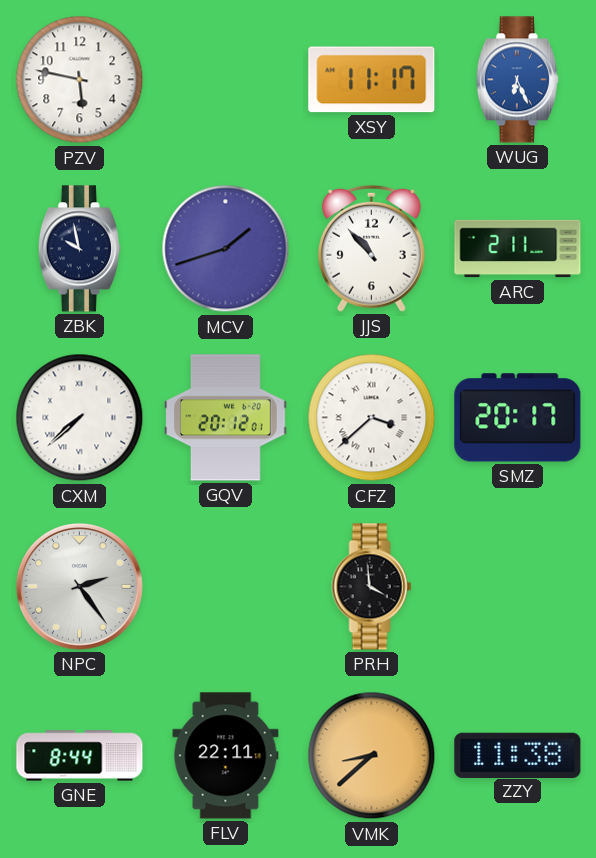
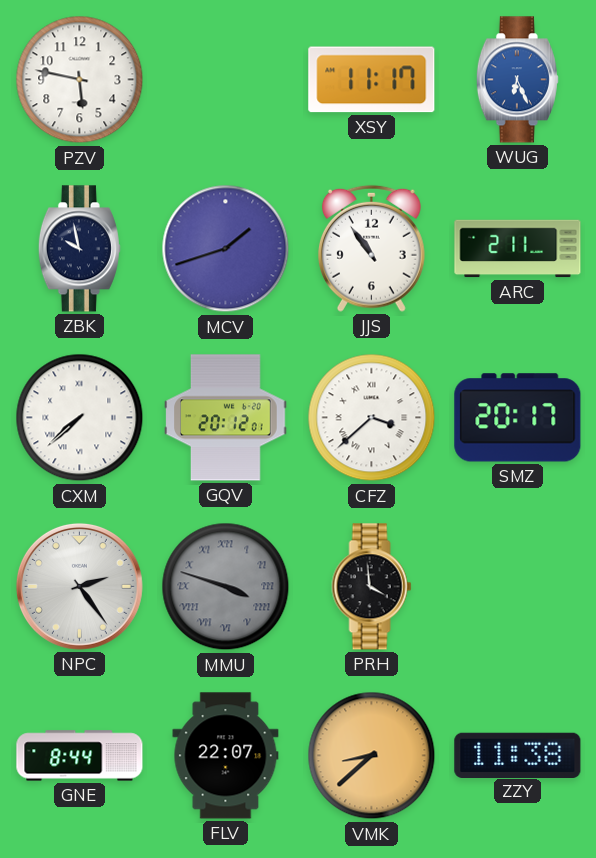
JJS: 10:53 -> 10:54
MMU: none -> 3:48
FLV: 22:11 -> 22:07
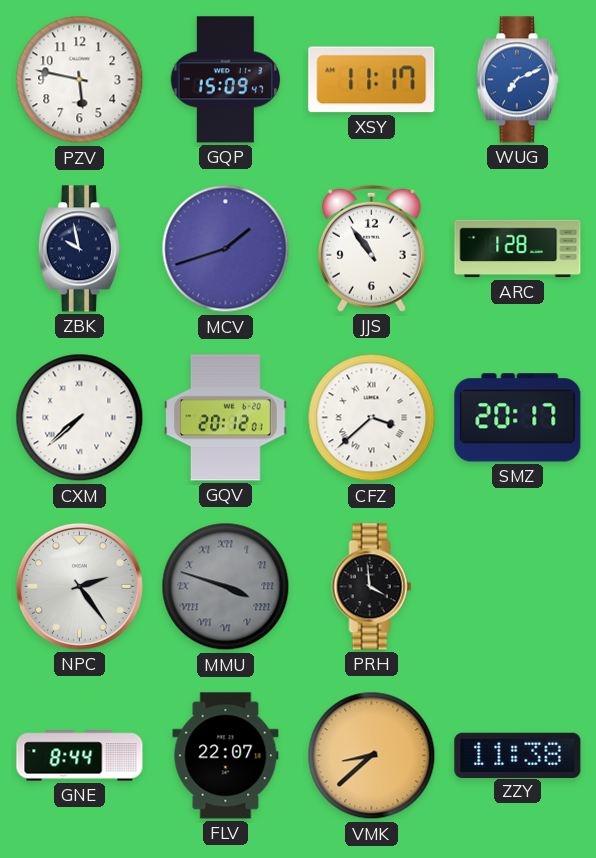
GQP: none -> 15:09
WUG: 6:26 -> 7:11
ARC: 2:11 -> 1:28
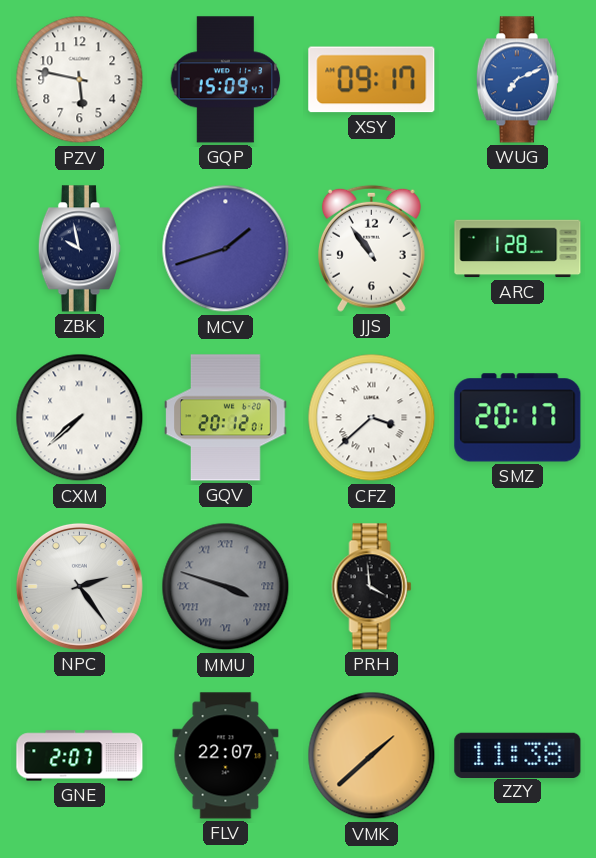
XSY: 11:17 -> 09:17
GNE: 8:44 -> 2:07
VMK: 8:38 -> 1:38
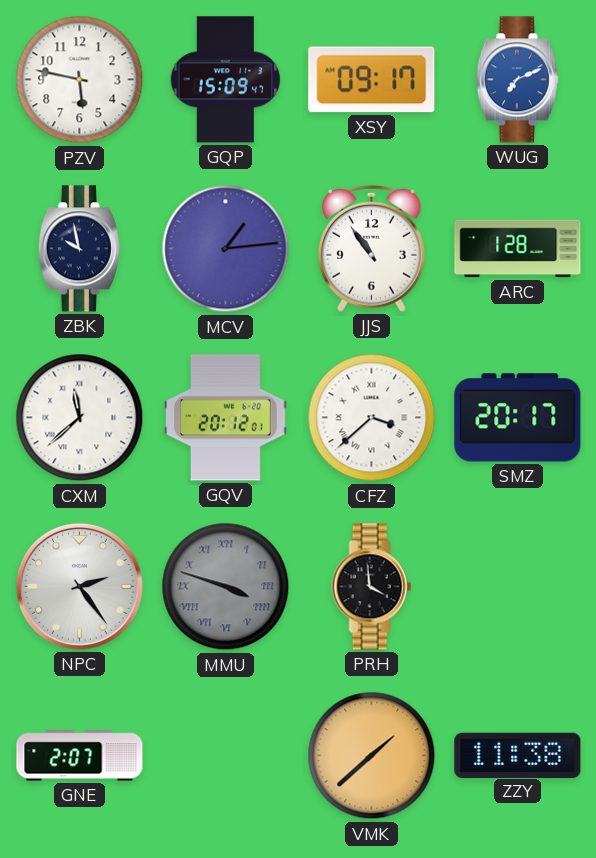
MCV: 1:42 -> 1:14
CXM: 7:38 -> 11:38
FLV: 22:07 -> none
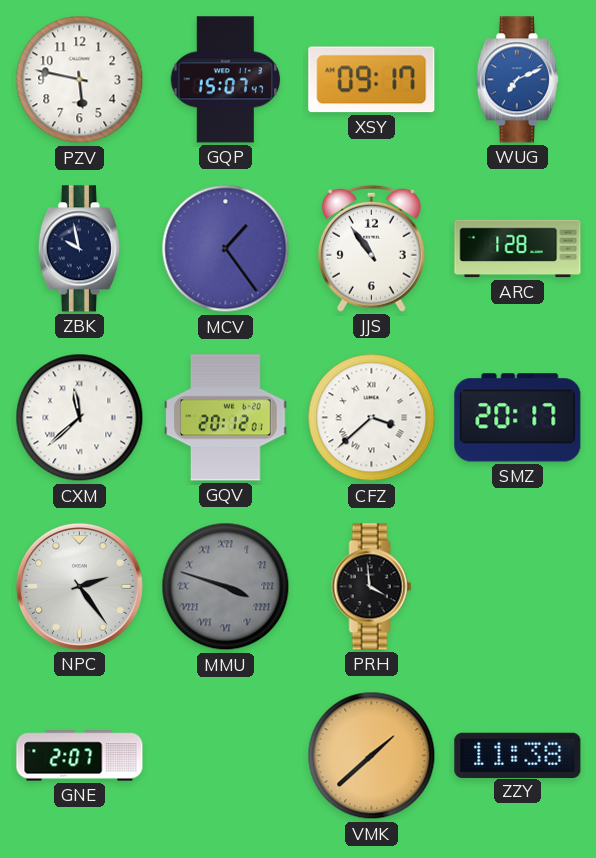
GQP: 15:09 -> 15:07
MCV: 1:14 -> 1:24
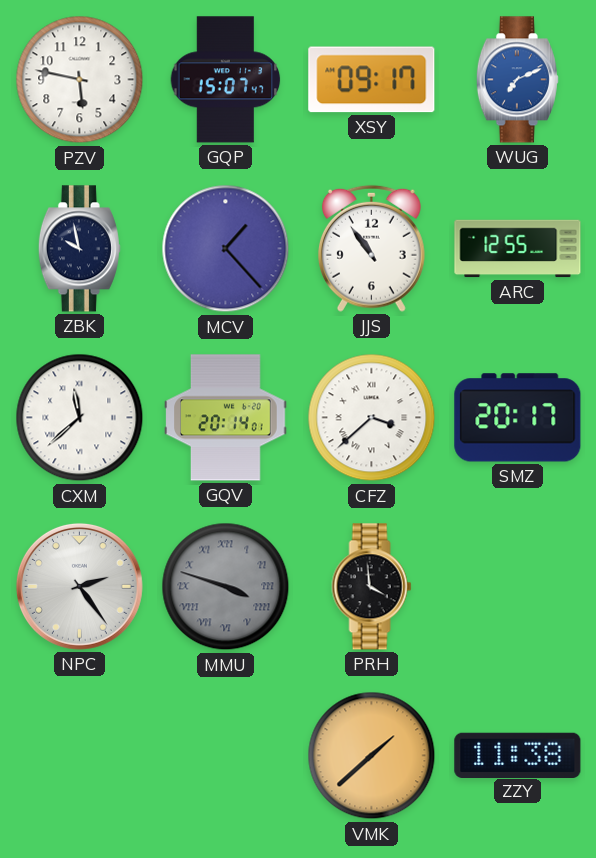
MCV: 1:24 -> 1:23
ARC: 1:28 -> 12:55
GQV: 20:12 -> 20:14
GNE: 2:07 -> none
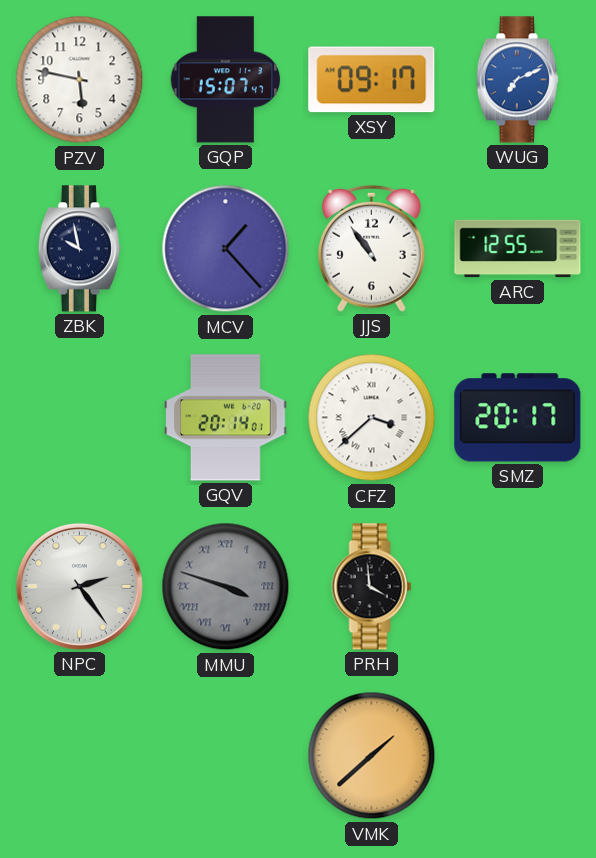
CXM: 11:38 -> none
ZZY: 11:38 -> none
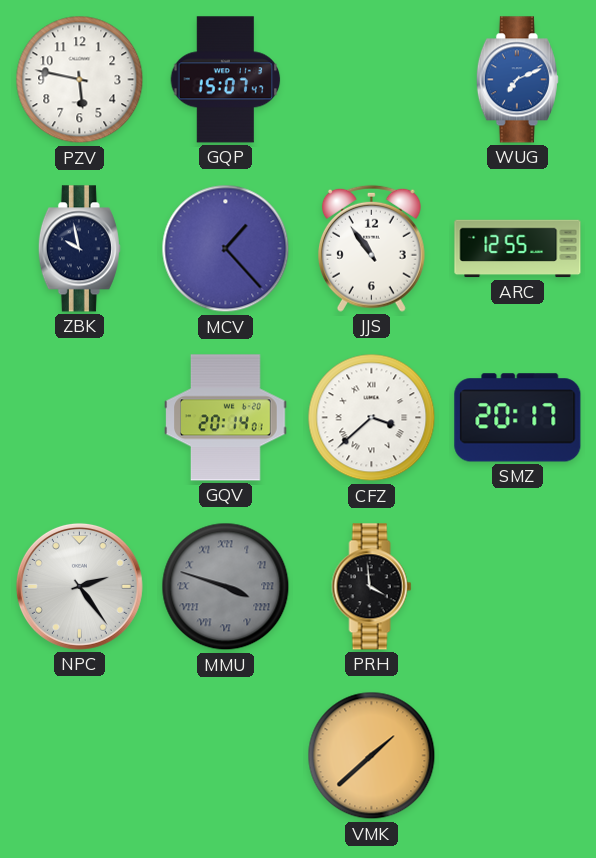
XSY: 09:17 -> none
